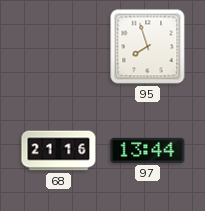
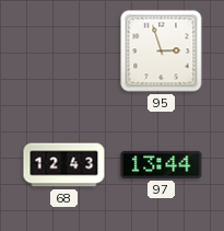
95: 7:57 -> 2:57
68: 21:16 -> 12:43
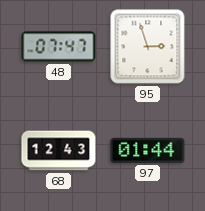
48: none -> 07:47
97: 13:44 -> 01:44
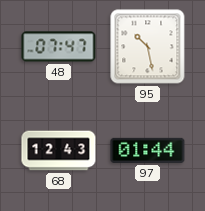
95: 2:57 -> 10:28
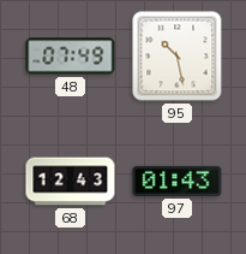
48: 07:47 -> 07:49
97: 01:44 -> 01:43
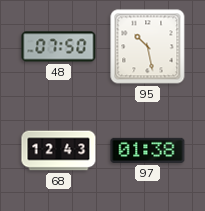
48: 07:49 -> 07:50
97: 01:43 -> 01:38
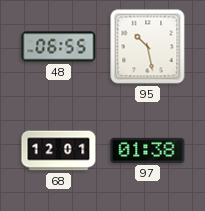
48: 07:50 -> 06:55
68: 12:43 -> 12:01
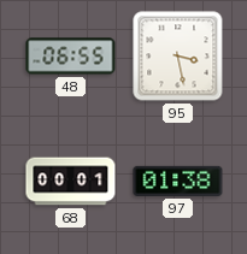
95: 10:28 -> 3:28
68: 12:01 -> 00:01
